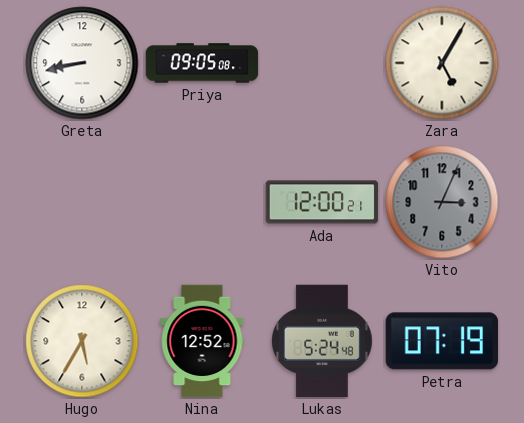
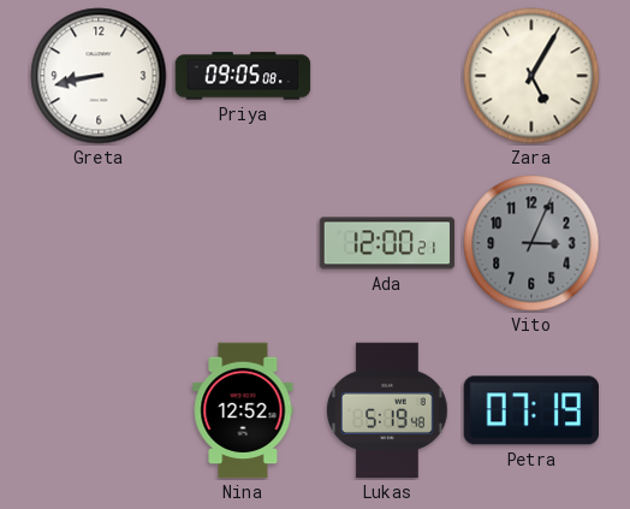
Hugo: 5:35 -> none
Lukas: 5:24 -> 5:19
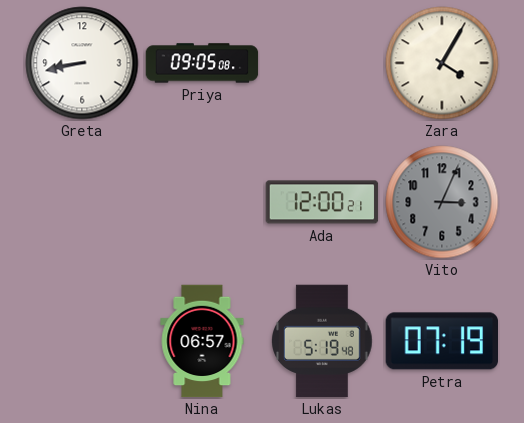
Zara: 5:05 -> 4:05
Nina: 12:52 -> 06:57
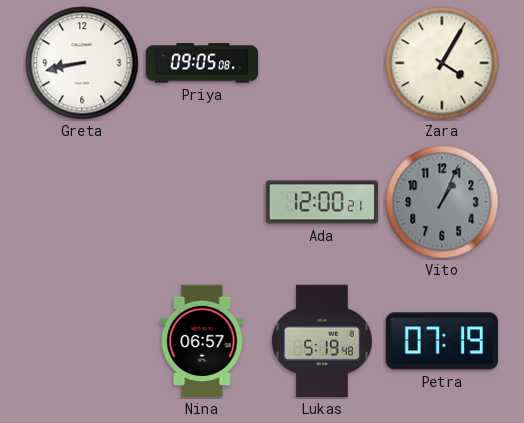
Vito: 3:04 -> 1:04
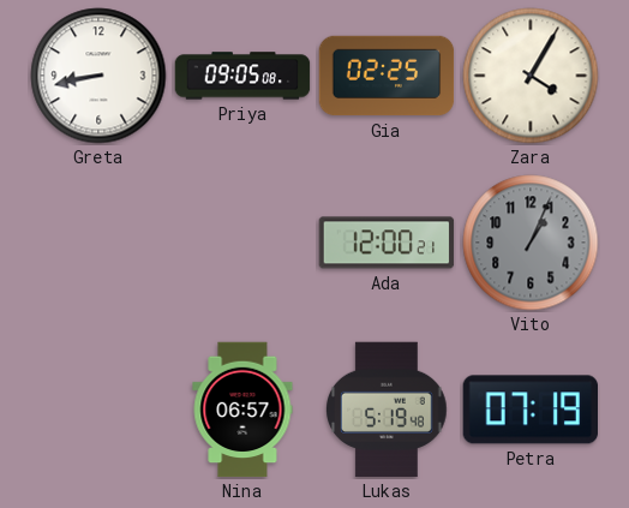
Gia: none -> 02:25
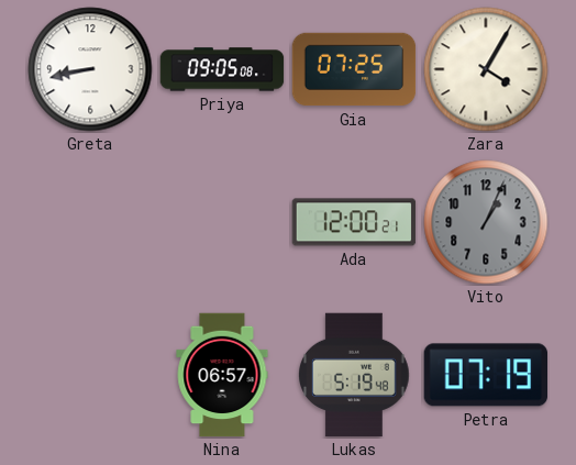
Gia: 02:25 -> 07:25
